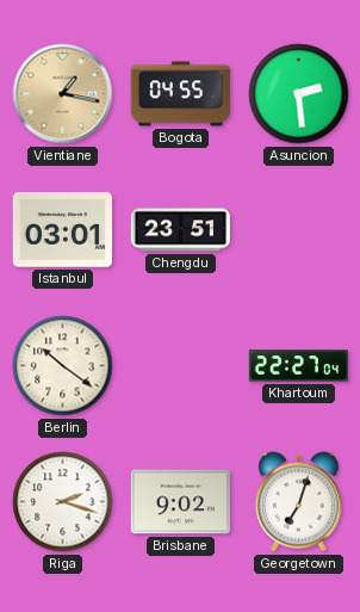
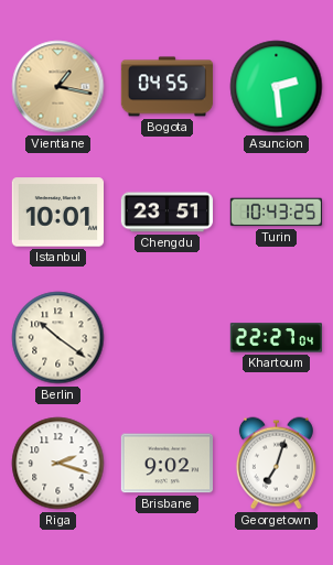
Istanbul: 03:01 -> 10:01
Turin: none -> 10:43
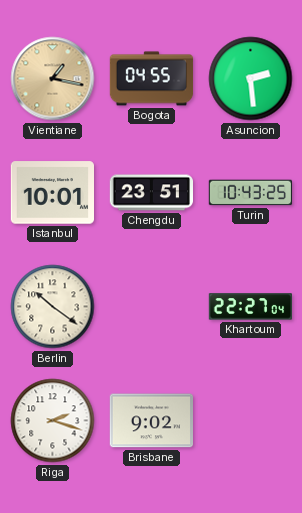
Georgetown: 7:03 -> none
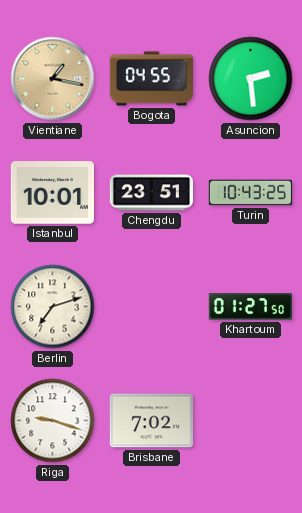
Berlin: 10:21 -> 7:12
Khartoum: 22:27 -> 01:27
Riga: 2:18 -> 9:18
Brisbane: 9:02 -> 7:02
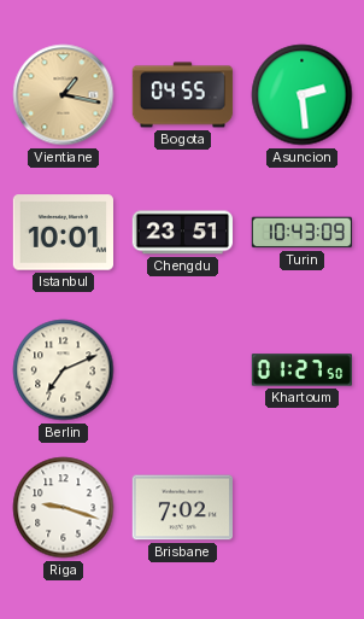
Turin: 10:43:25 -> 10:43:09
Berlin: 7:12 -> 7:11
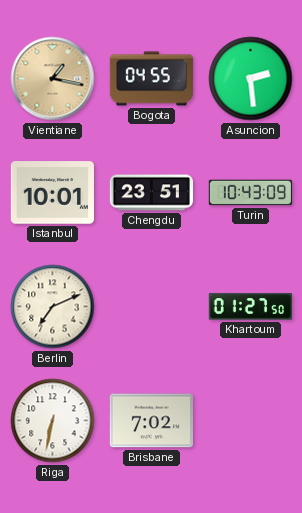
Riga: 9:18 -> 6:32
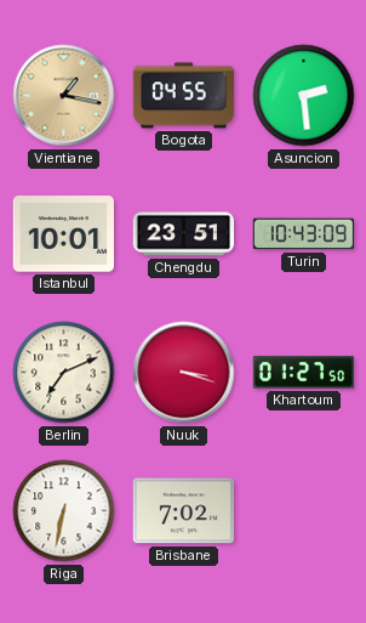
Nuuk: none -> 3:18
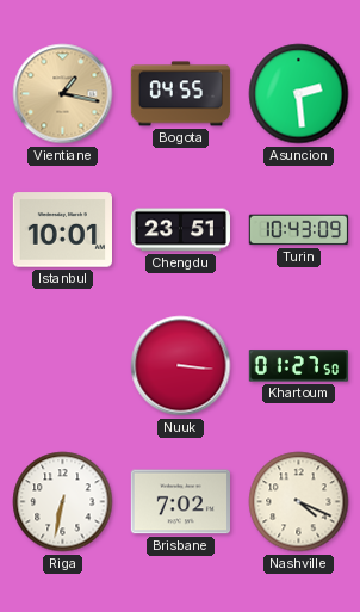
Berlin: 7:11 -> none
Nuuk: 3:18 -> 3:16
Nashville: none -> 4:19
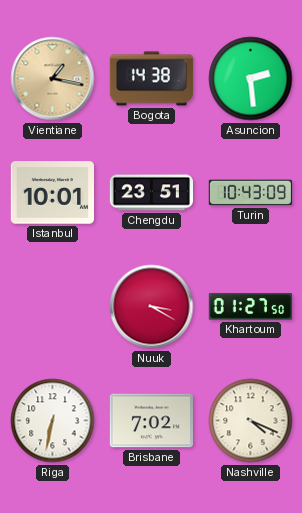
Bogota: 04:55 -> 14:38
Nuuk: 3:16 -> 3:20
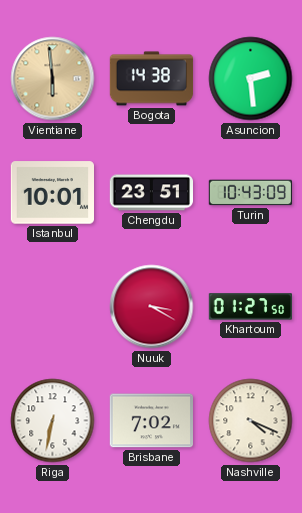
Vientiane: 1:17 -> 5:59
